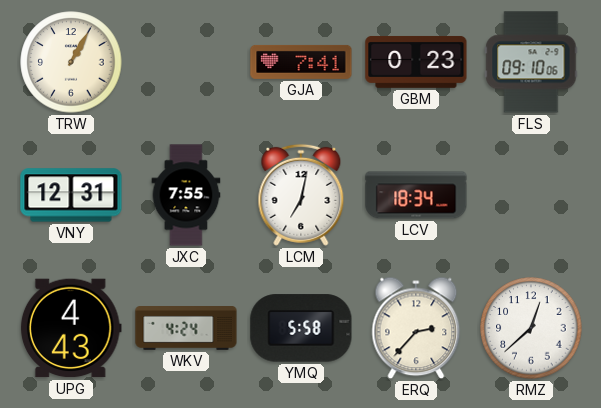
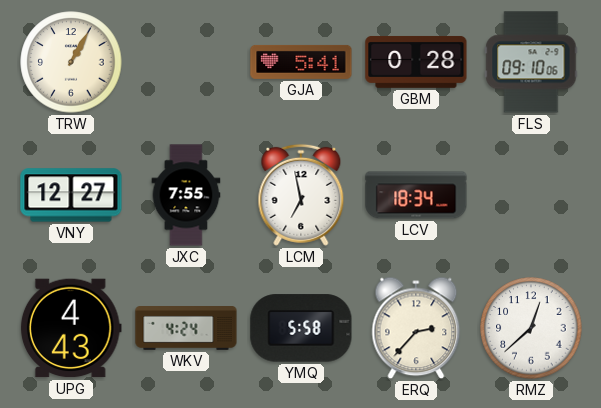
GJA: 7:41 -> 5:41
GBM: 0:23 -> 0:28
VNY: 12:31 -> 12:27
LCM: 7:02 -> 6:58
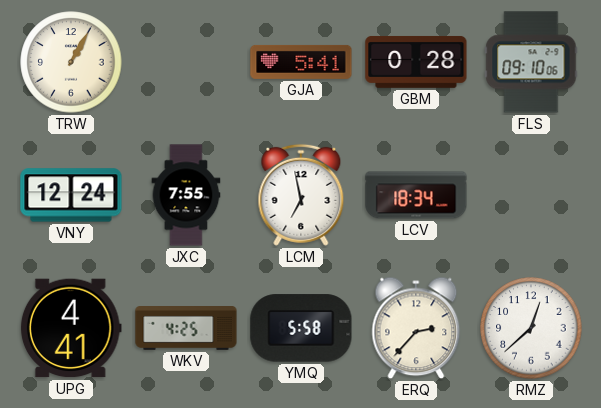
VNY: 12:27 -> 12:24
UPG: 4:43 -> 4:41
WKV: 4:24 -> 4:25
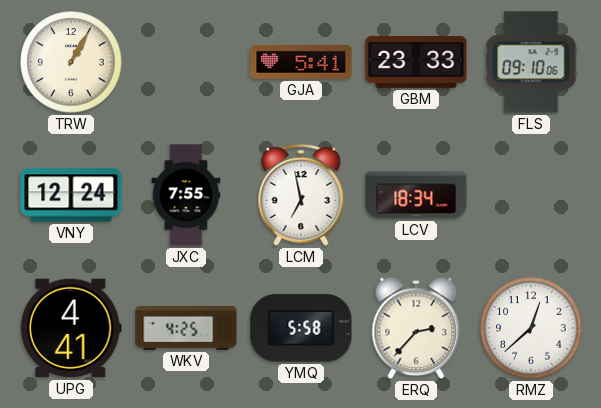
GBM: 0:28 -> 23:33
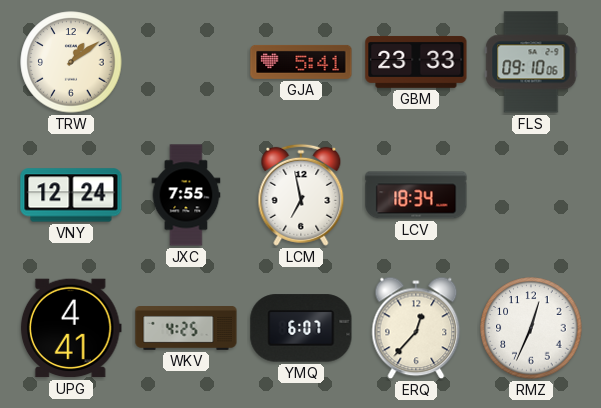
TRW: 1:05 -> 1:09
YMQ: 5:58 -> 6:07
ERQ: 2:37 -> 12:37
RMZ: 12:38 -> 12:34
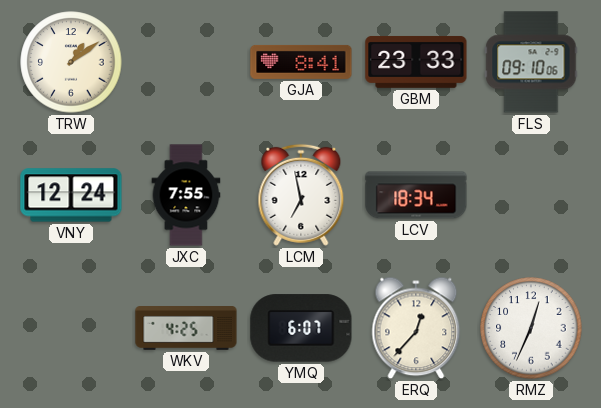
GJA: 5:41 -> 8:41
UPG: 4:41 -> none
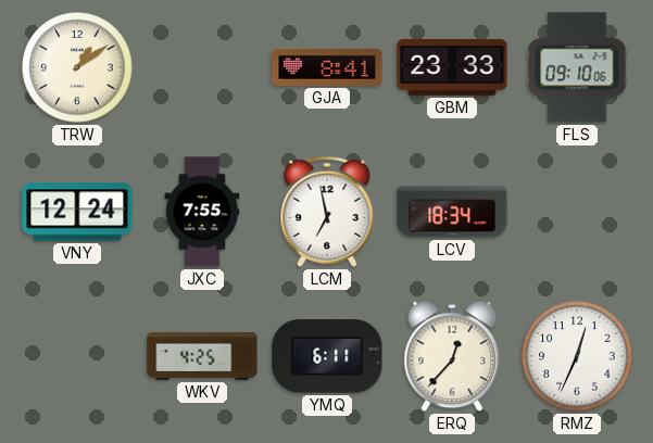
YMQ: 6:07 -> 6:11
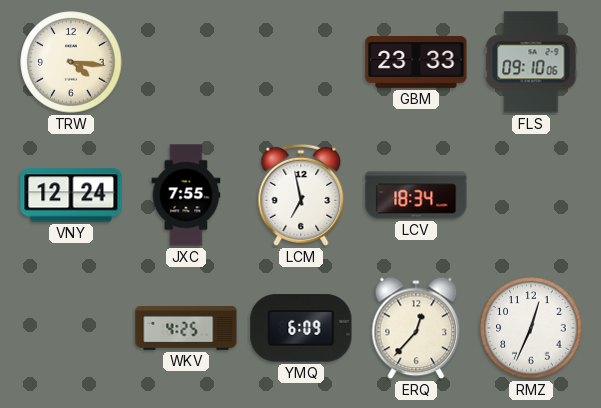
TRW: 1:09 -> 4:16
GJA: 8:41 -> none
YMQ: 6:11 -> 6:09
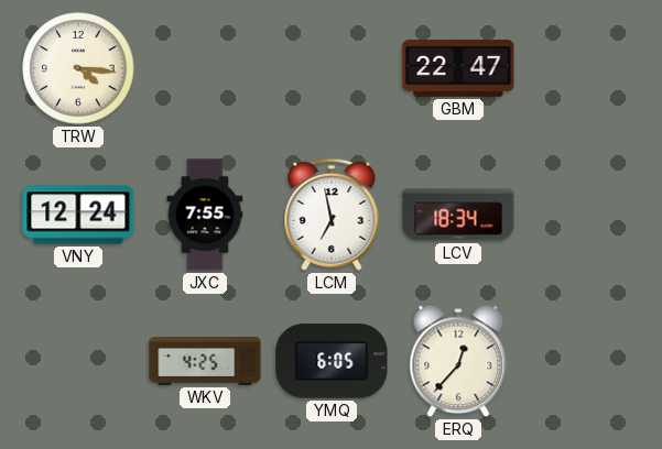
GBM: 23:33 -> 22:47
FLS: 09:10 -> none
YMQ: 6:09 -> 6:05
RMZ: 12:34 -> none
